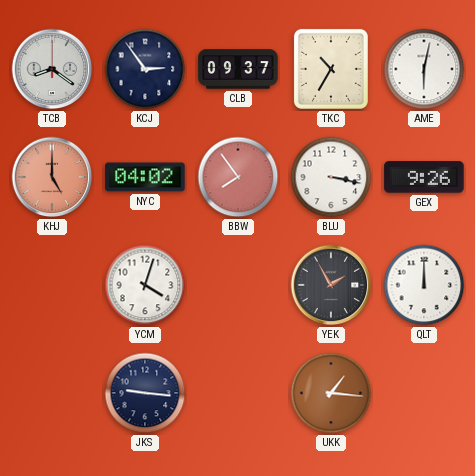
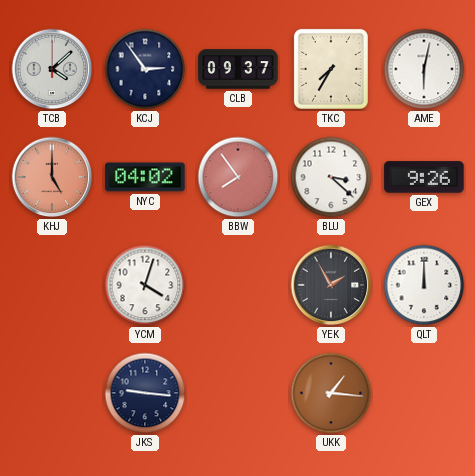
TCB: 8:21 -> 4:08
TKC: 10:35 -> 7:35
BLU: 3:17 -> 3:22
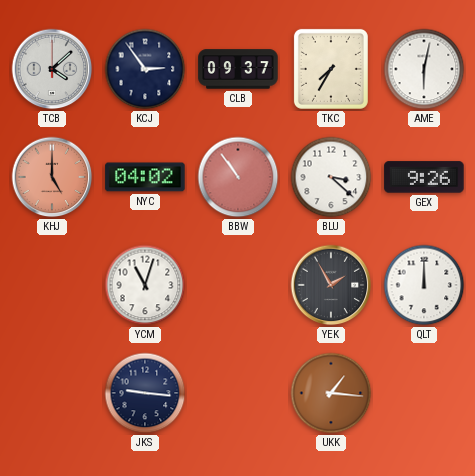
BBW: 7:54 -> 10:54
YCM: 4:03 -> 11:03
